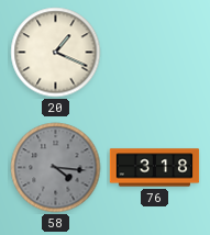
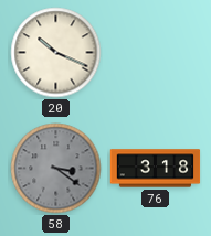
20: 1:19 -> 10:19
58: 4:16 -> 3:21
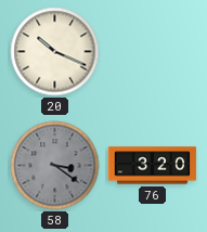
76: 3:18 -> 3:20
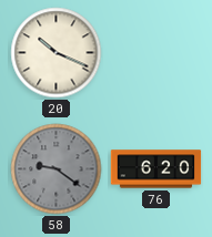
58: 3:21 -> 9:21
76: 3:20 -> 6:20
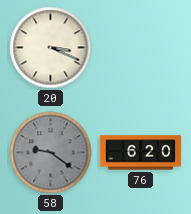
20: 10:19 -> 3:19
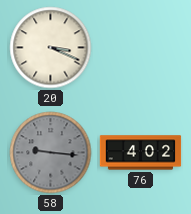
58: 9:21 -> 9:16
76: 6:20 -> 4:02
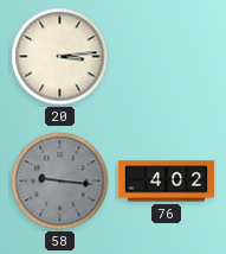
20: 3:19 -> 3:14
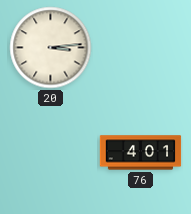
58: 9:16 -> none
76: 4:02 -> 4:01
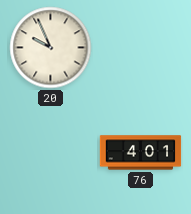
20: 3:14 -> 9:56
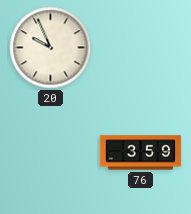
76: 4:01 -> 3:59
